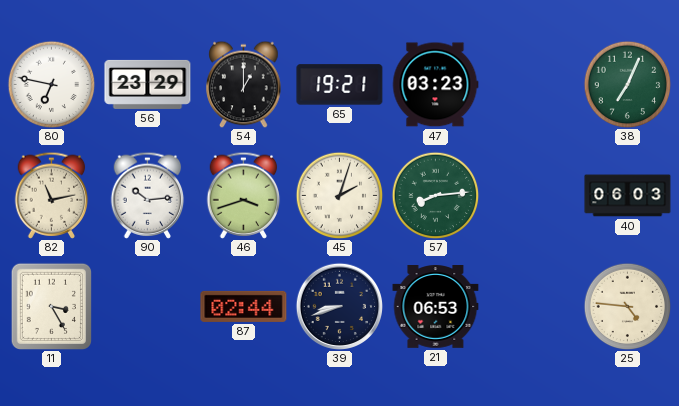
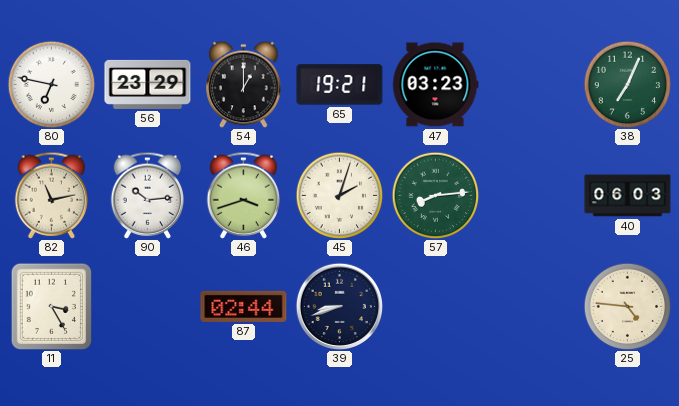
21: 06:53 -> none
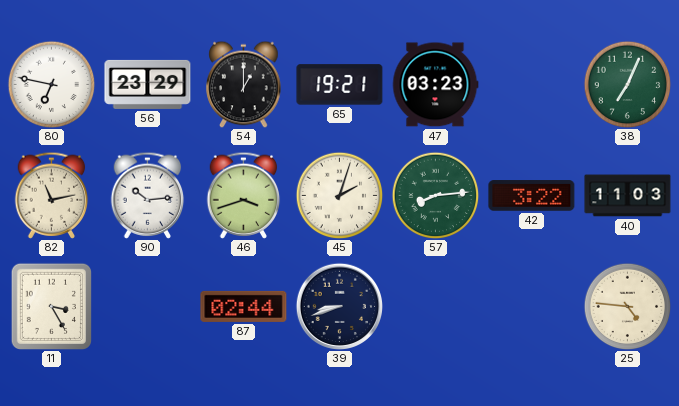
42: none -> 3:22
40: 06:03 -> 11:03
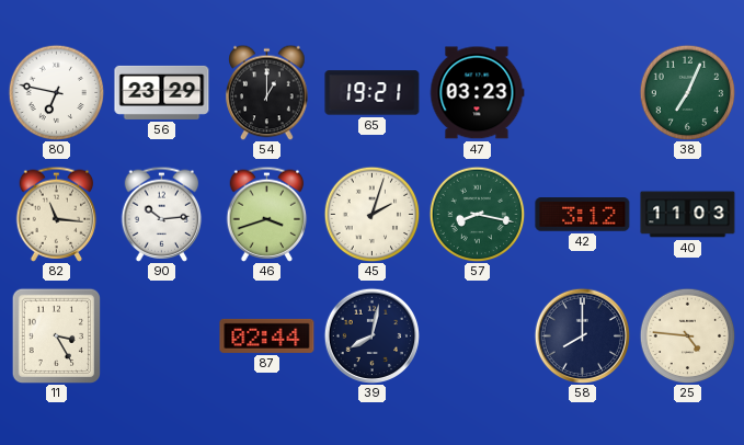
82: 11:13 -> 11:16
57: 8:14 -> 8:17
42: 3:22 -> 3:12
39: 8:42 -> 8:02
58: none -> 8:00
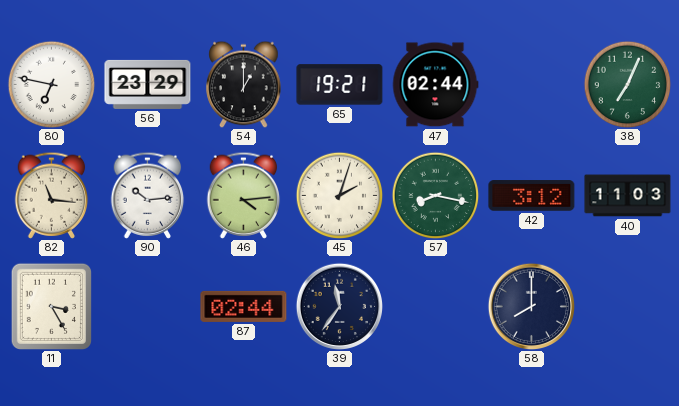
47: 03:23 -> 02:44
46: 3:42 -> 4:14
39: 8:02 -> 11:36
25: 4:46 -> none
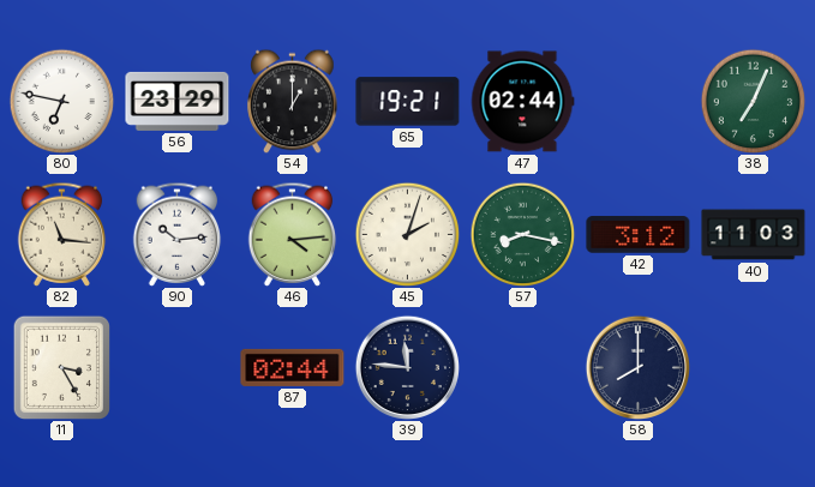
39: 11:36 -> 11:46
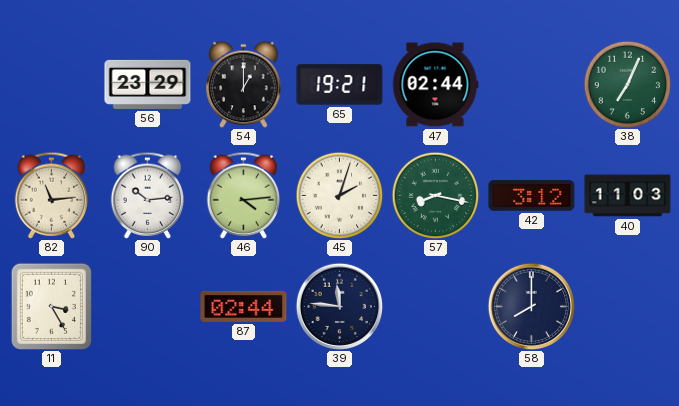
80: 6:47 -> none
82: 11:16 -> 11:14
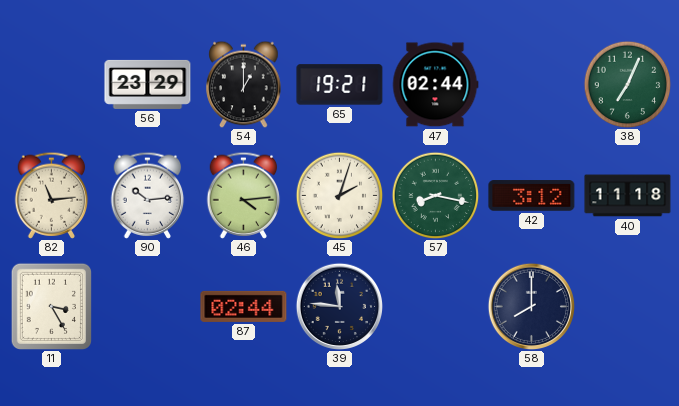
40: 11:03 -> 11:18
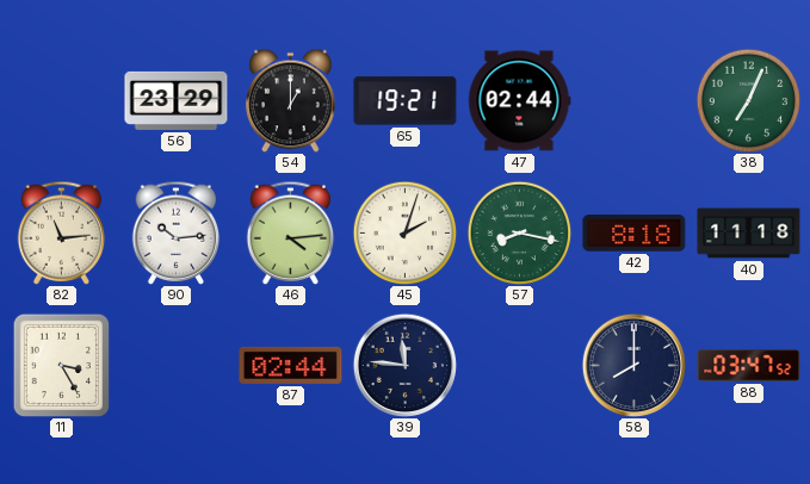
42: 3:12 -> 8:18
88: none -> 03:47
